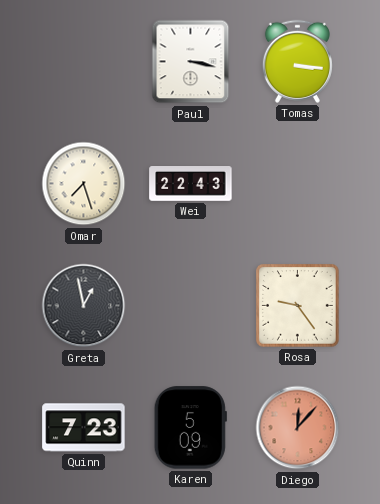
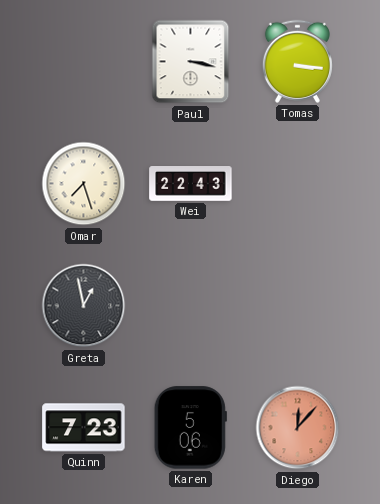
Rosa: 9:24 -> none
Karen: 5:09 -> 5:06
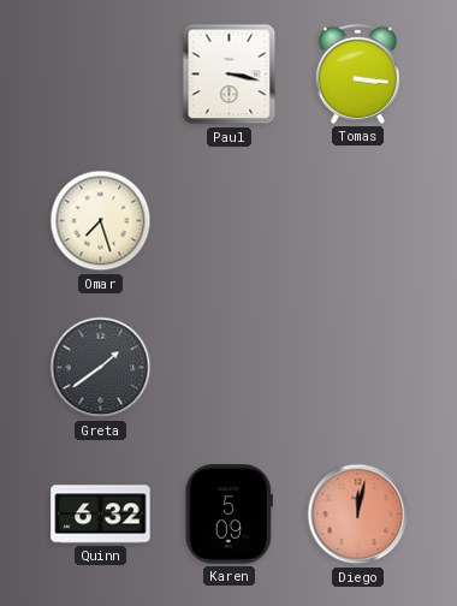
Wei: 22:43 -> none
Greta: 12:58 -> 1:39
Quinn: 7:23 -> 6:32
Karen: 5:06 -> 5:09
Diego: 12:07 -> 12:02
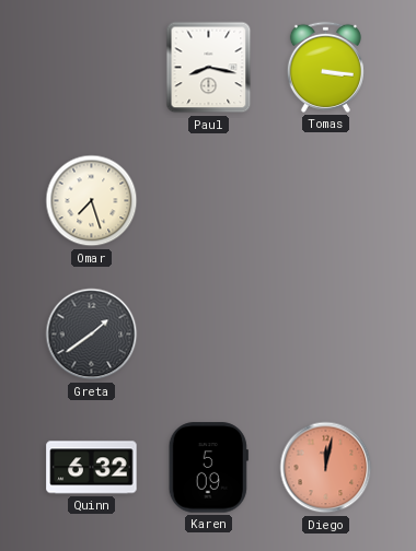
Paul: 3:17 -> 8:17
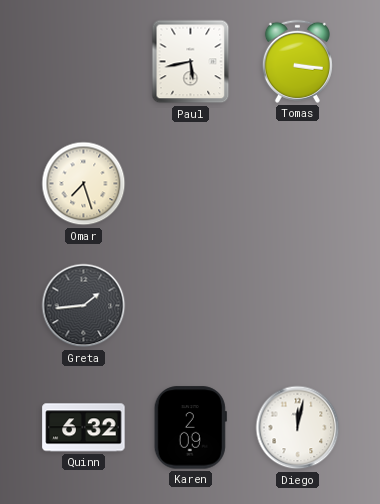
Paul: 8:17 -> 5:43
Greta: 1:39 -> 1:44
Karen: 5:09 -> 2:09
Diego dial: salmon -> white
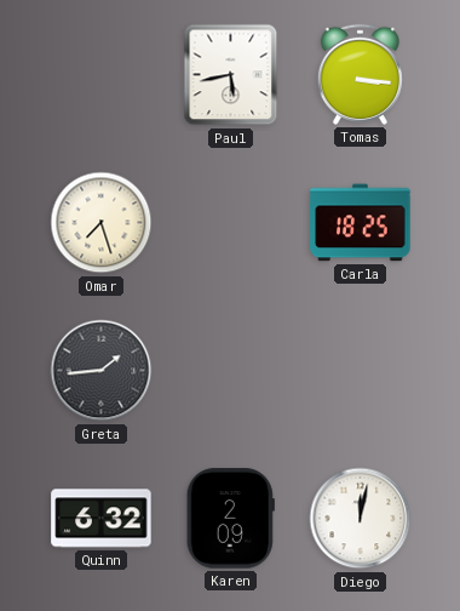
Carla: none -> 18:25
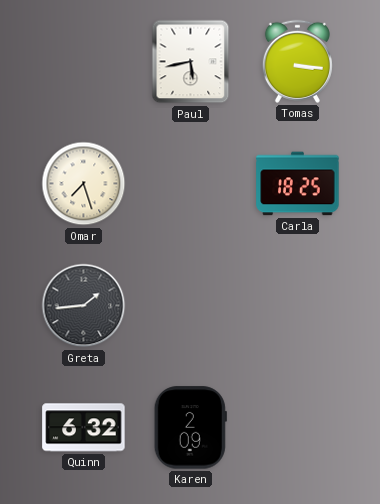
Diego: 12:02 -> none
